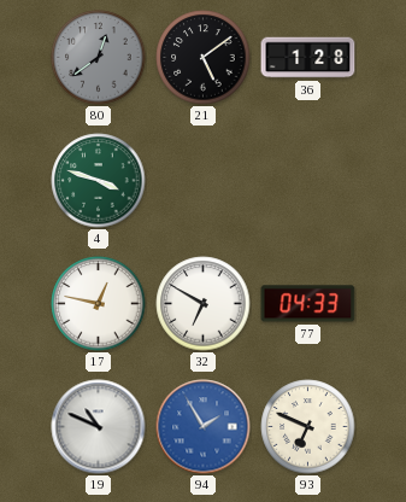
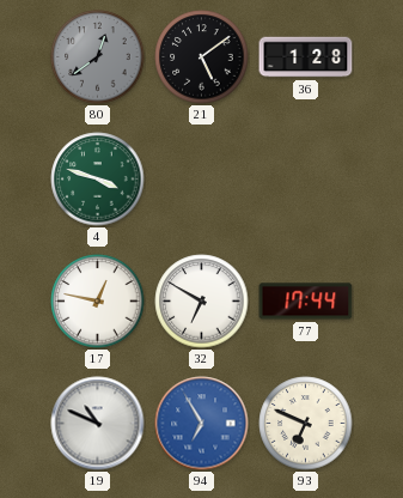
77: 04:33 -> 17:44
94: 1:55 -> 6:55
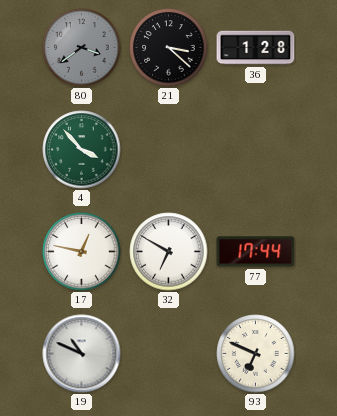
80: 12:39 -> 3:39
21: 5:09 -> 3:22
4: 3:48 -> 3:53
94: 6:55 -> none
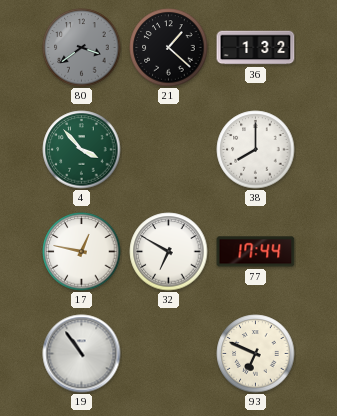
21: 3:22 -> 1:22
36: 1:28 -> 1:32
38: none -> 8:00
19: 10:49 -> 10:54
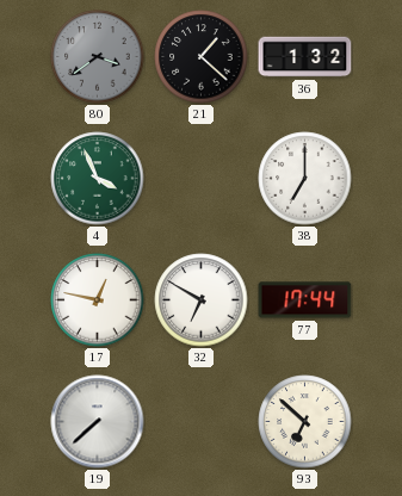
4: 3:53 -> 3:56
38: 8:00 -> 7:00
19: 10:54 -> 7:38
93: 6:49 -> 6:52
